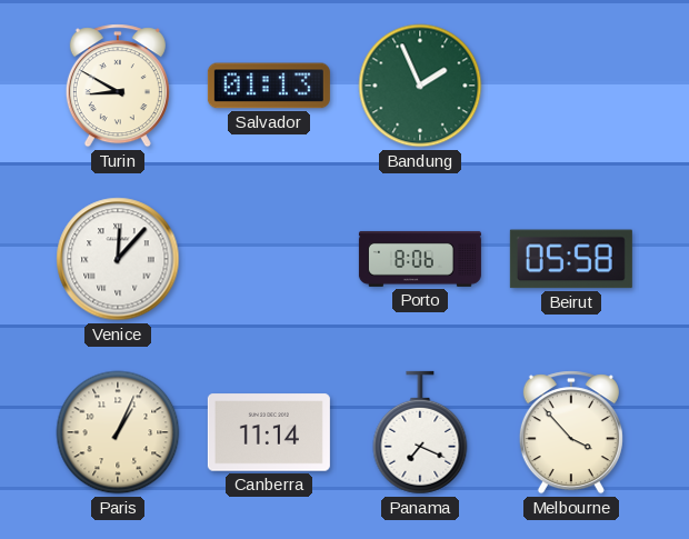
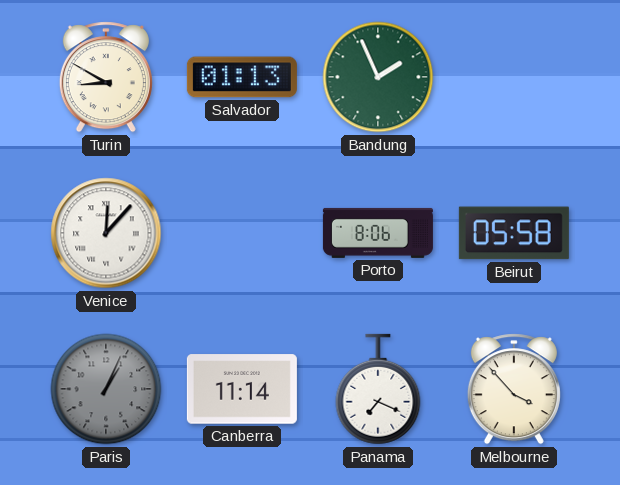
Paris dial: cream -> grey
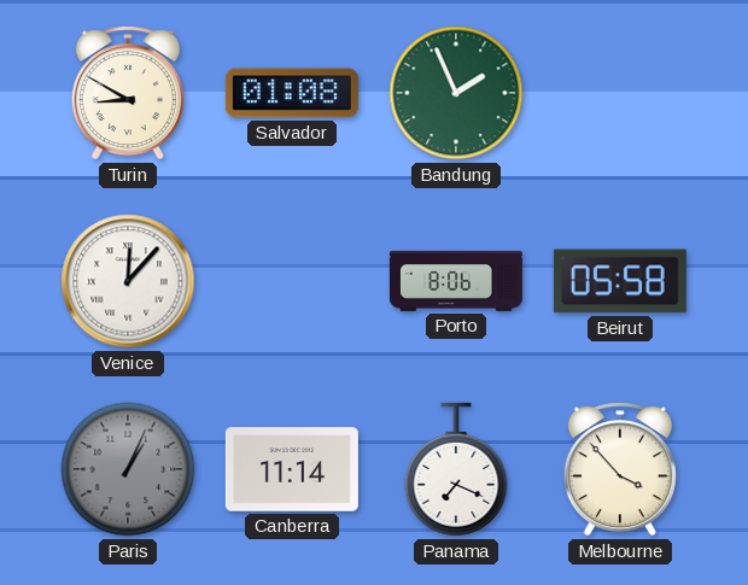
Salvador: 01:13 -> 01:08
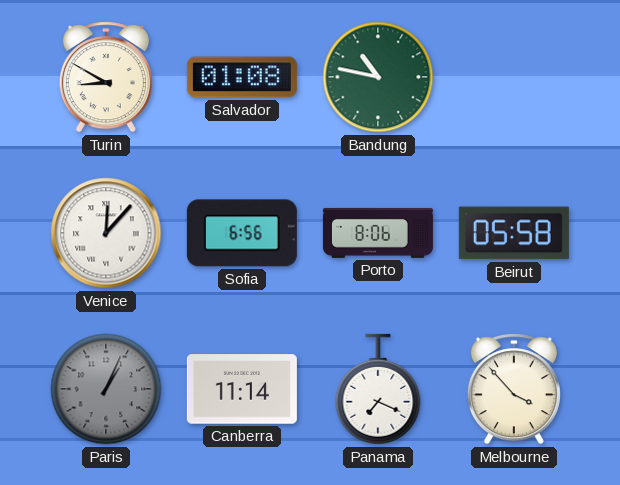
Bandung: 1:56 -> 10:47
Sofia: none -> 6:56
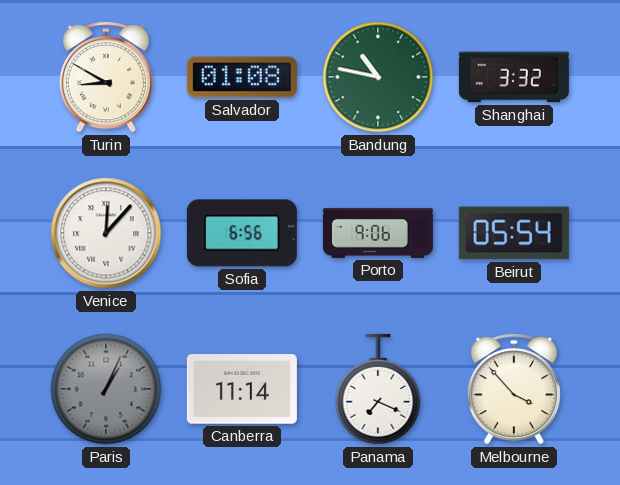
Shanghai: none -> 3:32
Porto: 8:06 -> 9:06
Beirut: 05:58 -> 05:54
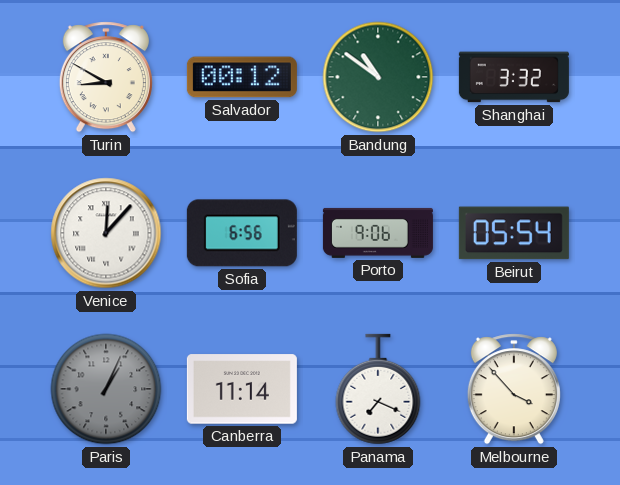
Salvador: 01:08 -> 00:12
Bandung: 10:47 -> 10:51
